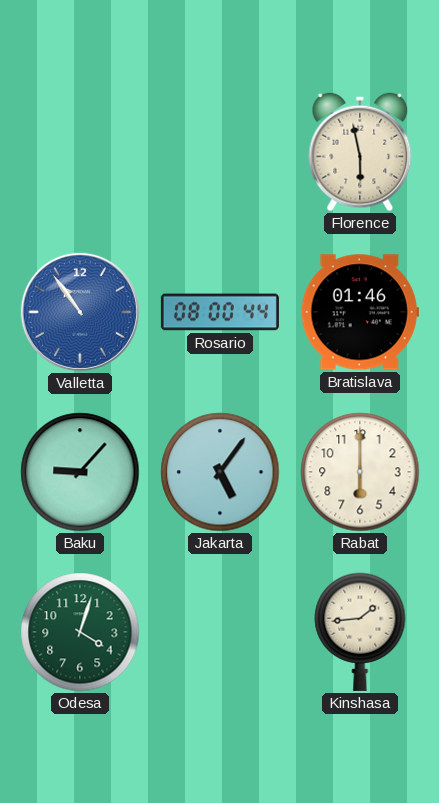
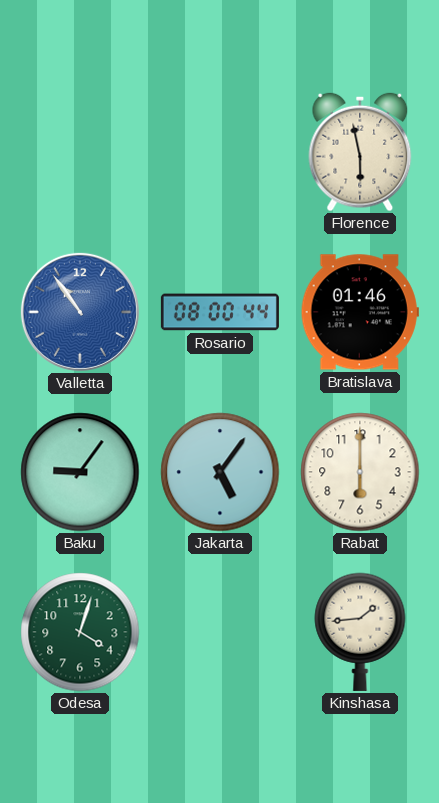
Baku: 9:07 -> 9:06
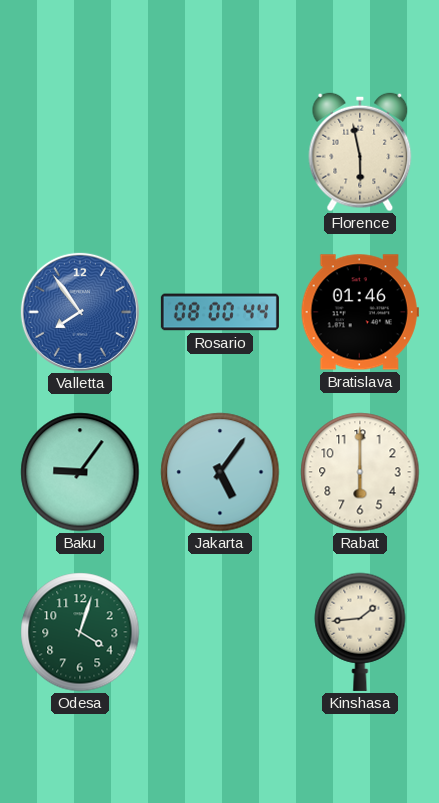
Valletta: 10:54 -> 7:54
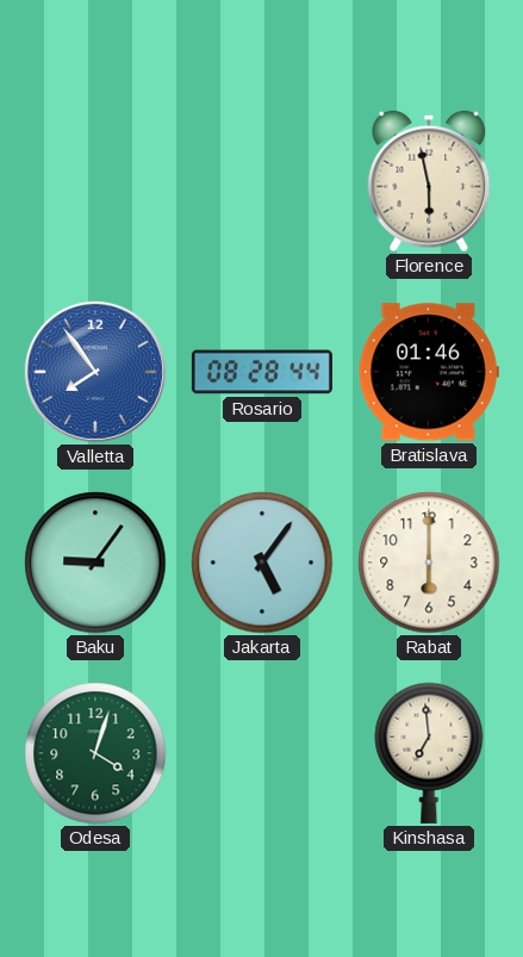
Rosario: 08:00 -> 08:28
Kinshasa: 1:44 -> 6:59
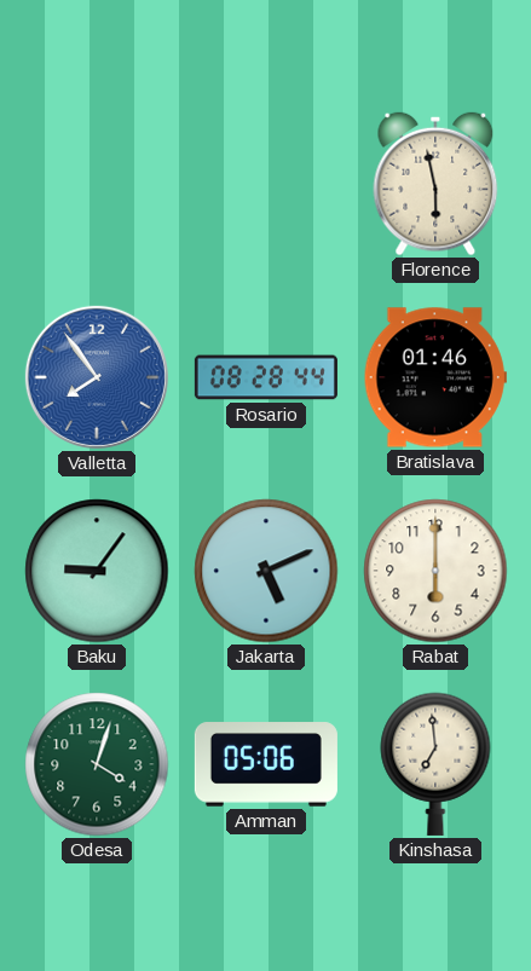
Jakarta: 5:06 -> 5:11
Amman: none -> 05:06
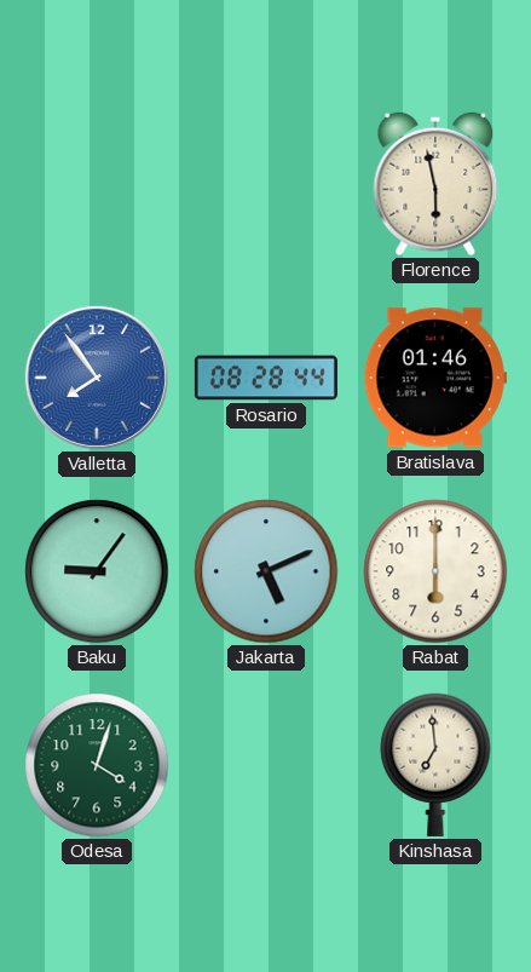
Amman: 05:06 -> none
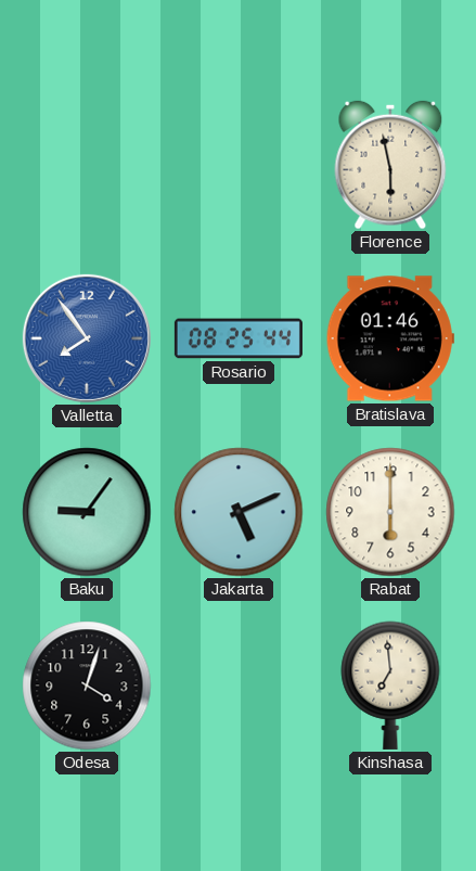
Rosario: 08:28 -> 08:25
Odesa dial: green -> black
